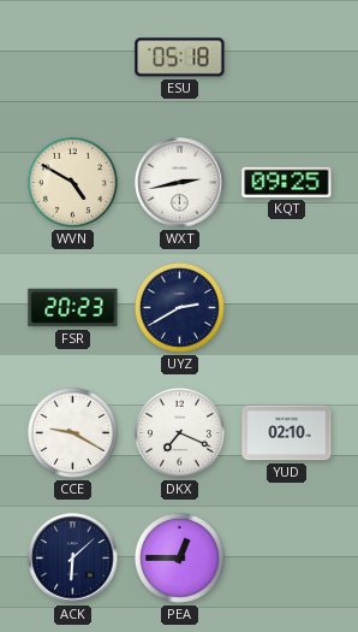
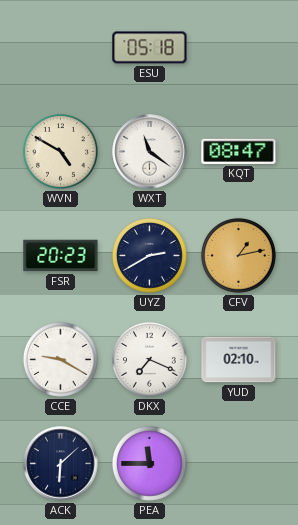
WXT: 2:43 -> 11:21
KQT: 09:25 -> 08:47
CFV: none -> 1:13
PEA: 12:45 -> 11:45
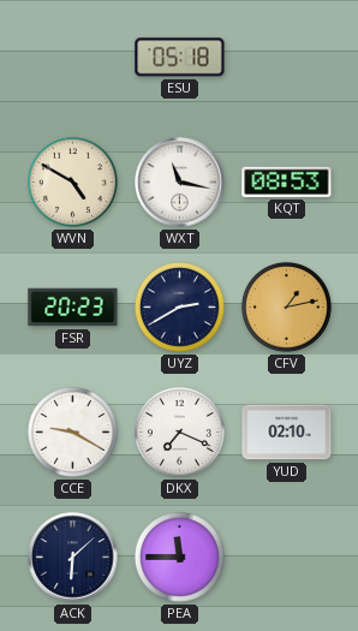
WXT: 11:21 -> 11:17
KQT: 08:47 -> 08:53
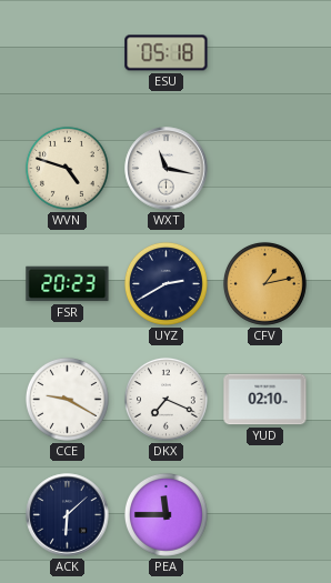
WVN: 4:50 -> 4:48
KQT: 08:53 -> none
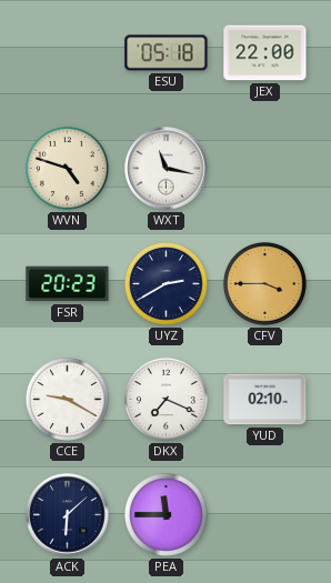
JEX: none -> 22:00
CFV: 1:13 -> 3:45
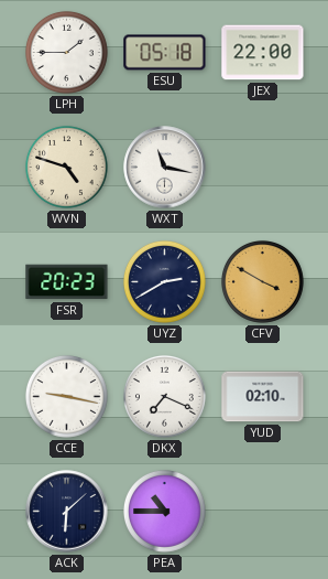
LPH: none -> 1:45
CFV: 3:45 -> 3:50
CCE: 9:20 -> 9:17
PEA: 11:45 -> 10:45
